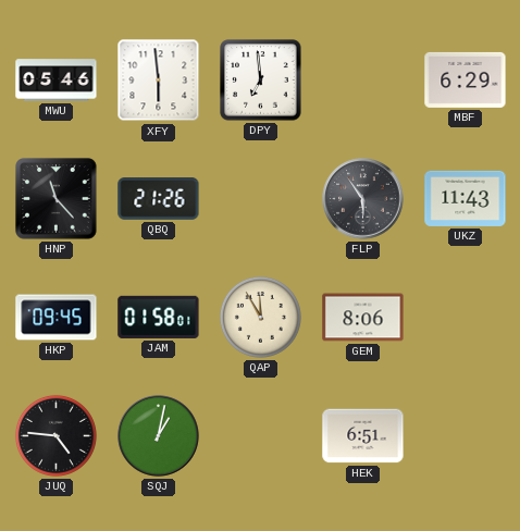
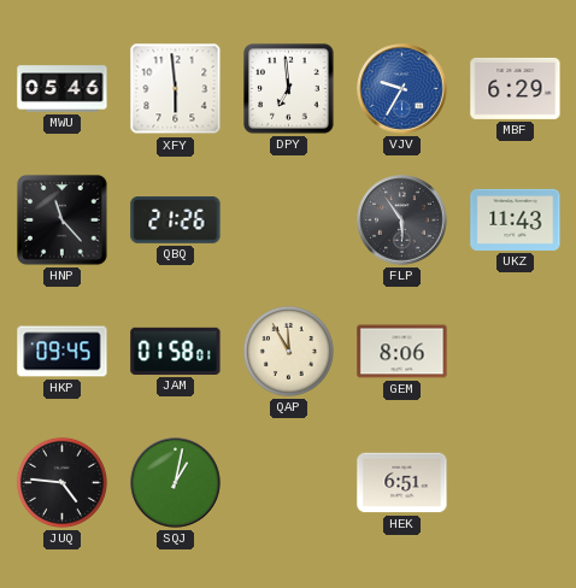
VJV: none -> 9:35
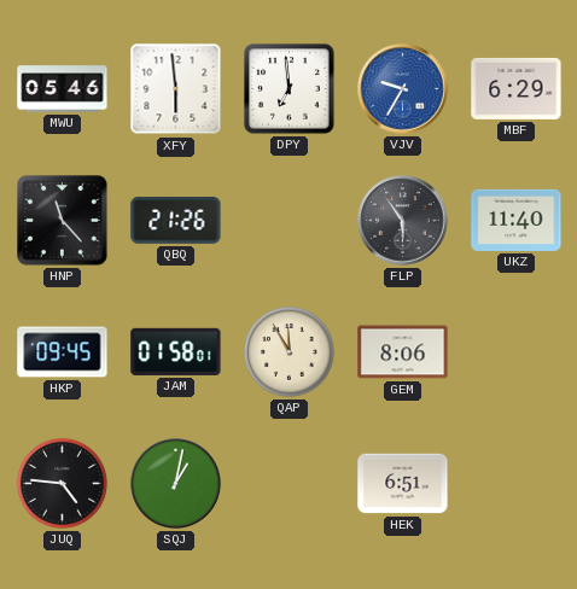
UKZ: 11:43 -> 11:40
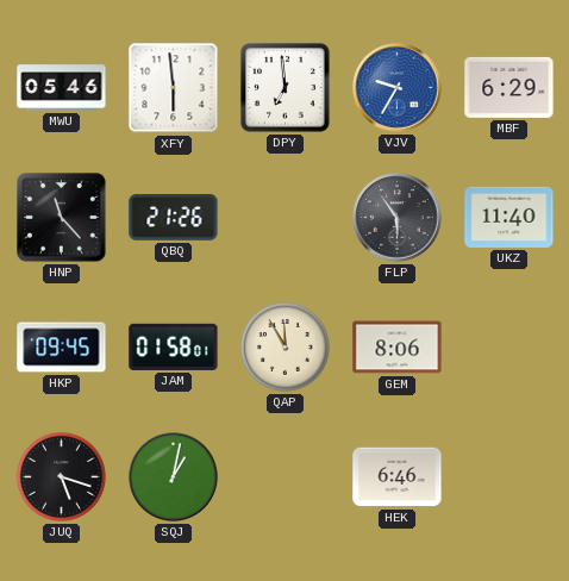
JUQ: 4:46 -> 5:18
HEK: 6:51 -> 6:46
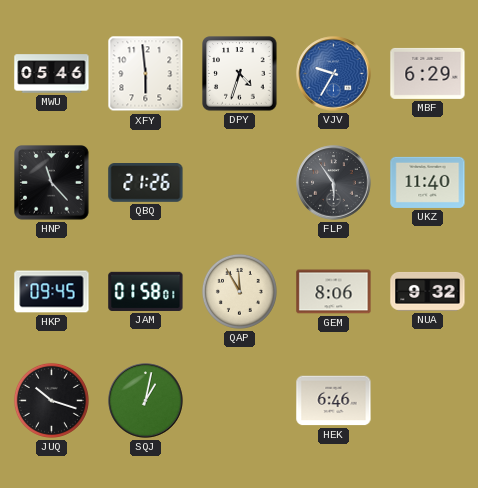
DPY: 6:59 -> 4:33
NUA: none -> 9:32
JUQ: 5:18 -> 10:18
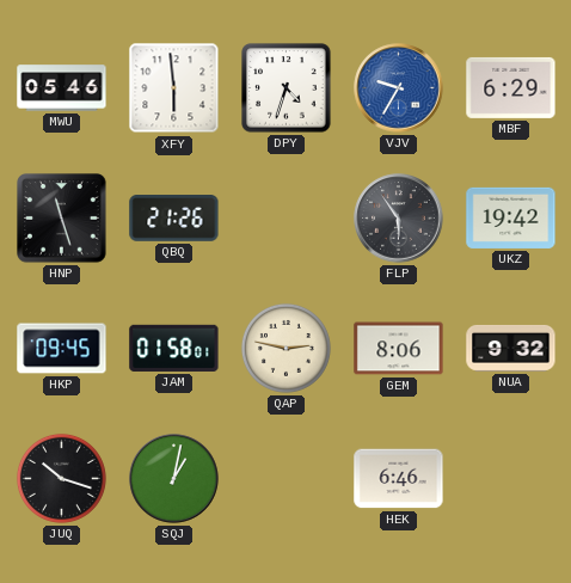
HNP: 11:23 -> 11:27
UKZ: 11:40 -> 19:42
QAP: 11:55 -> 2:47
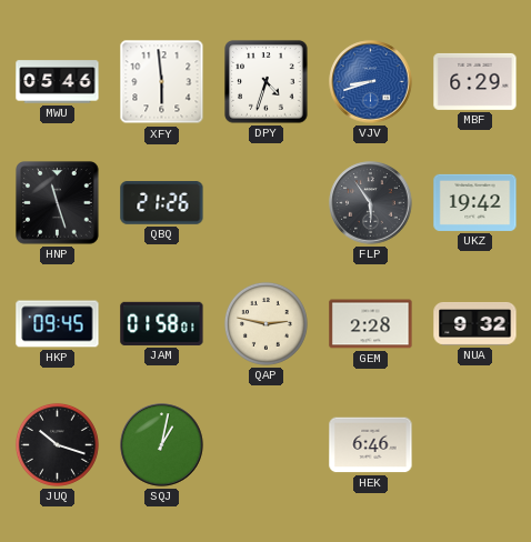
VJV: 9:35 -> 8:42
GEM: 8:06 -> 2:28
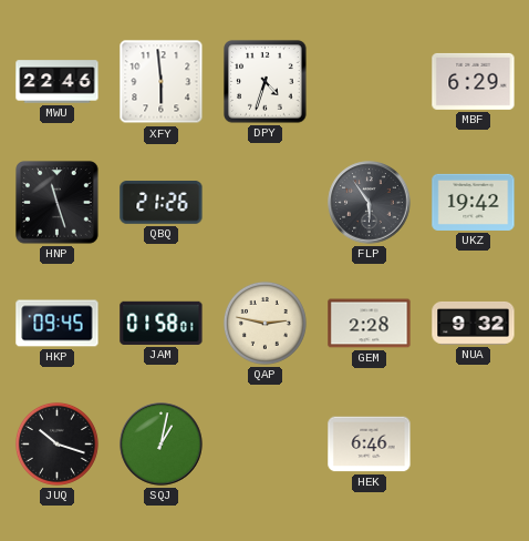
MWU: 05:46 -> 22:46
VJV: 8:42 -> none
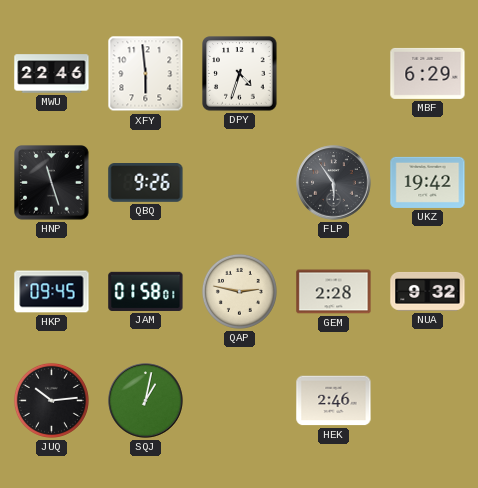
QBQ: 21:26 -> 9:26
JUQ: 10:18 -> 10:14
HEK: 6:46 -> 2:46
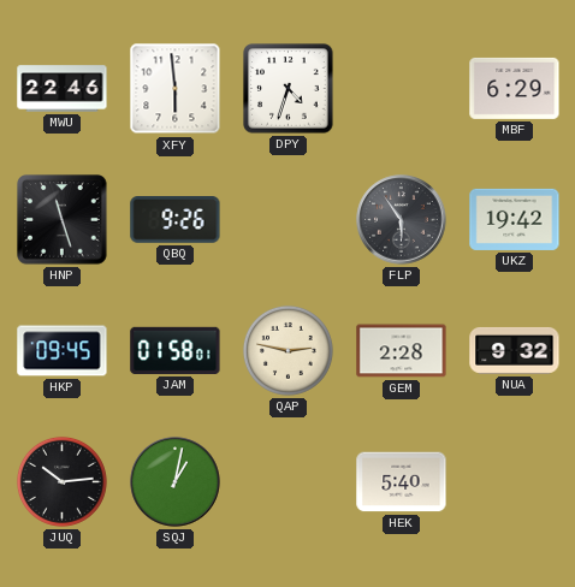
HEK: 2:46 -> 5:40
